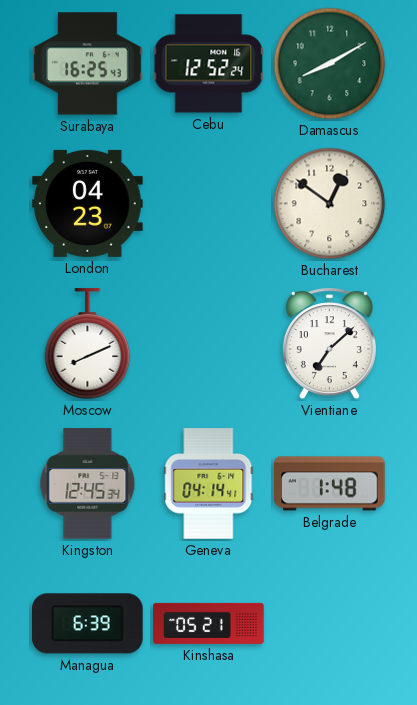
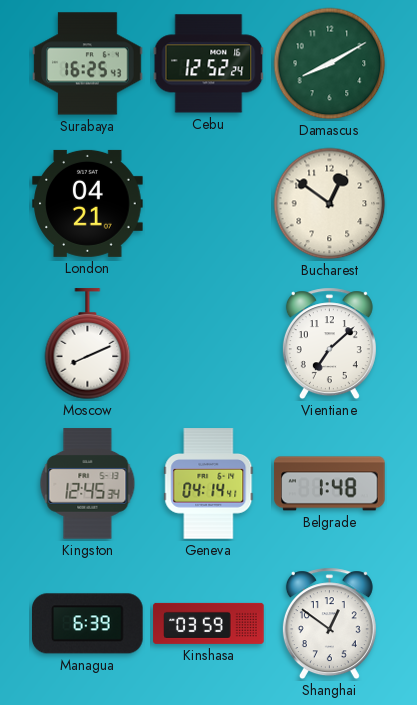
London: 04:23 -> 04:21
Kinshasa: 05:21 -> 03:59
Shanghai: none -> 12:51
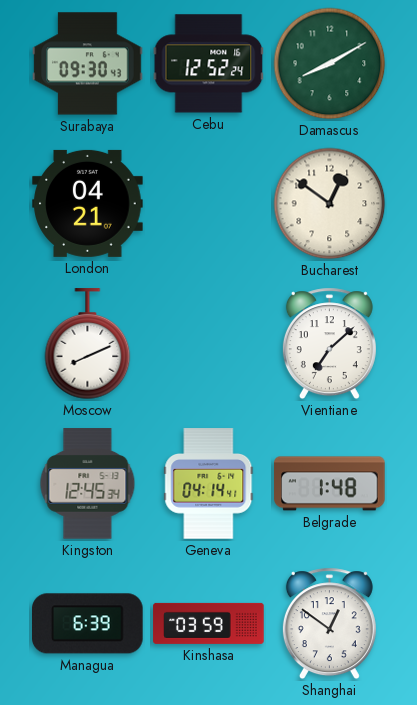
Surabaya: 16:25 -> 09:30
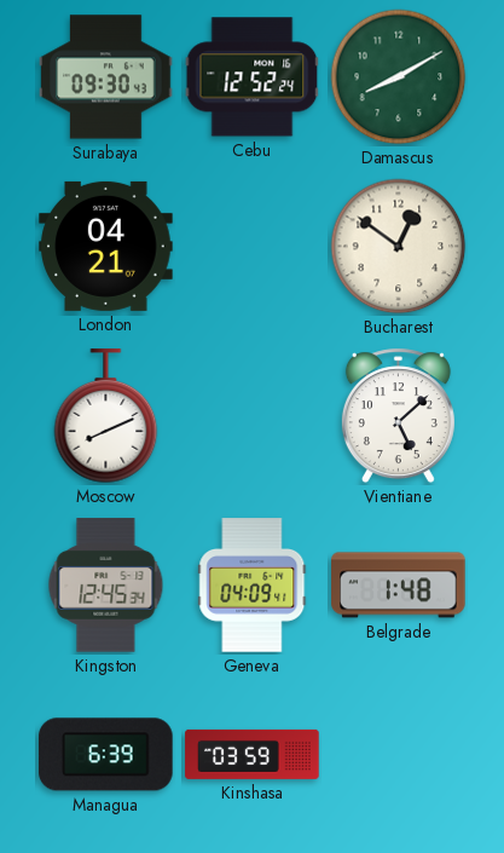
Vientiane: 7:08 -> 5:08
Geneva: 04:14 -> 04:09
Shanghai: 12:51 -> none
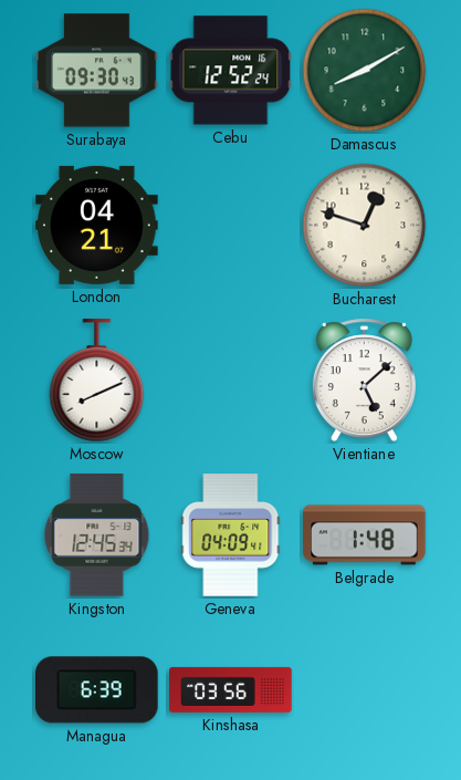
Bucharest: 12:51 -> 12:48
Kinshasa: 03:59 -> 03:56
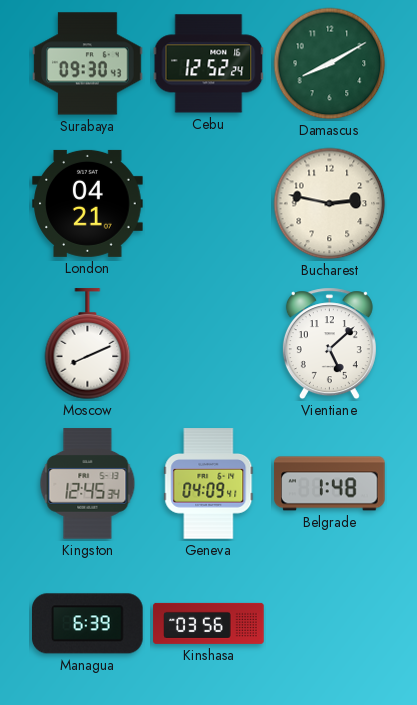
Bucharest: 12:48 -> 2:47
